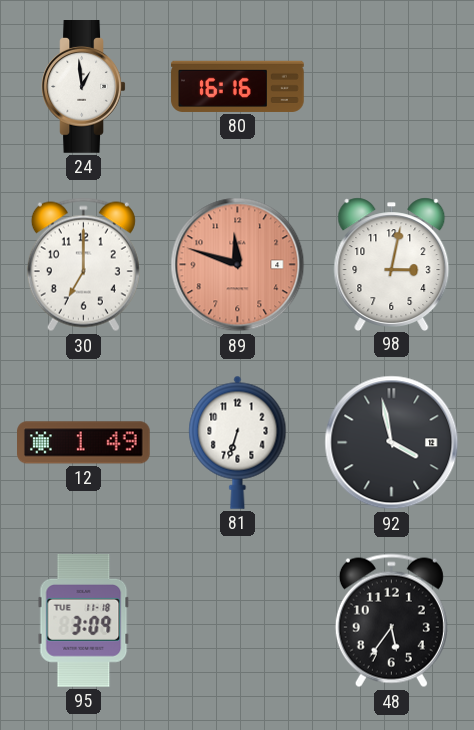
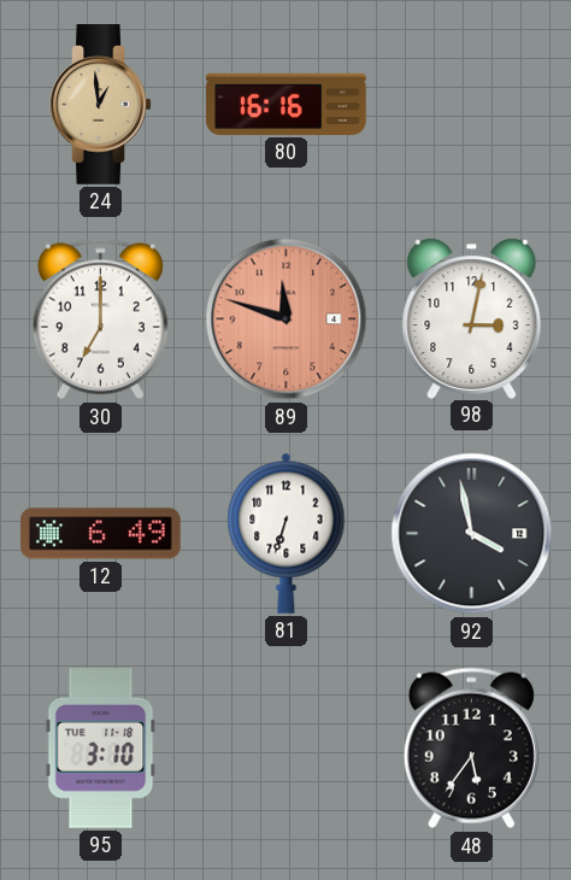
24 dial: white -> champagne
12: 1:49 -> 6:49
95: 3:09 -> 3:10
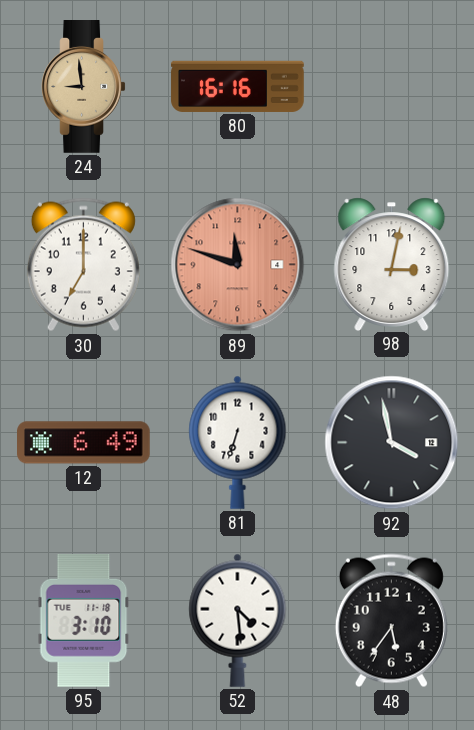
24: 12:59 -> 8:59
52: none -> 4:29
